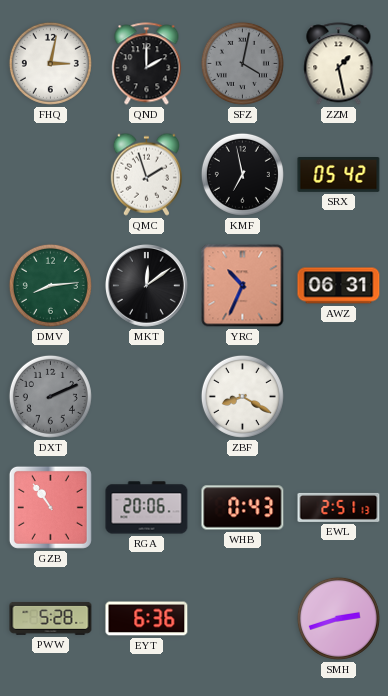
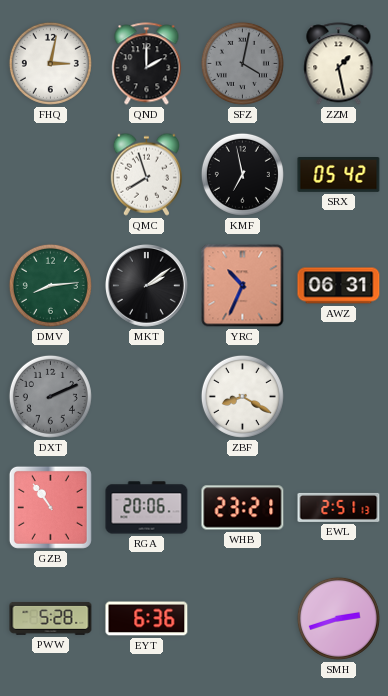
QMC: 1:57 -> 7:57
MKT: 12:09 -> 2:09
WHB: 0:43 -> 23:21
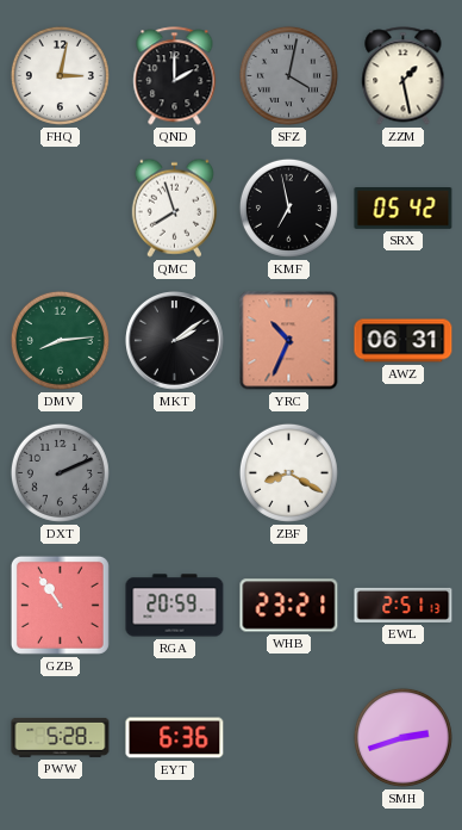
RGA: 20:06 -> 20:59
